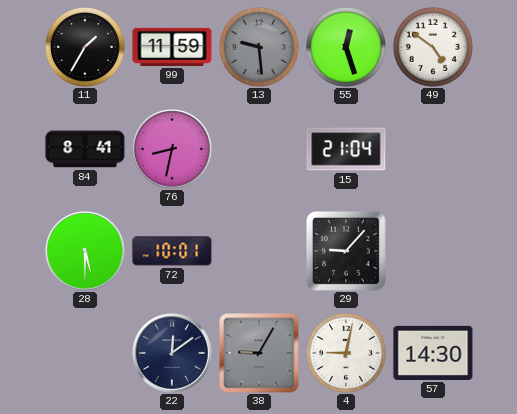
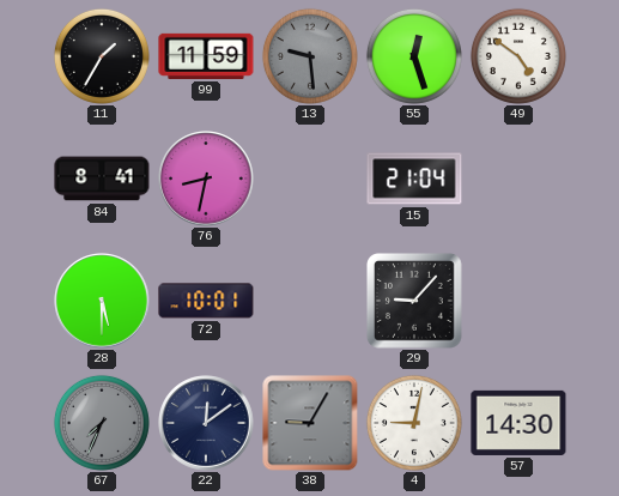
67: none -> 7:34
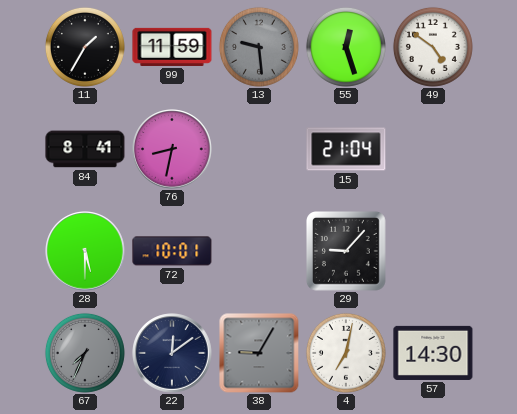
4: 9:02 -> 7:02
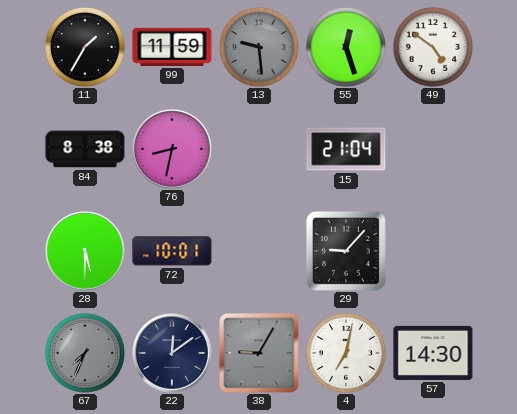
84: 8:41 -> 8:38
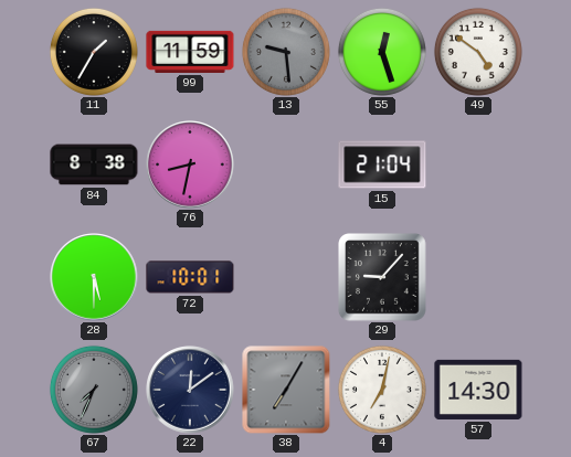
38: 9:05 -> 7:05
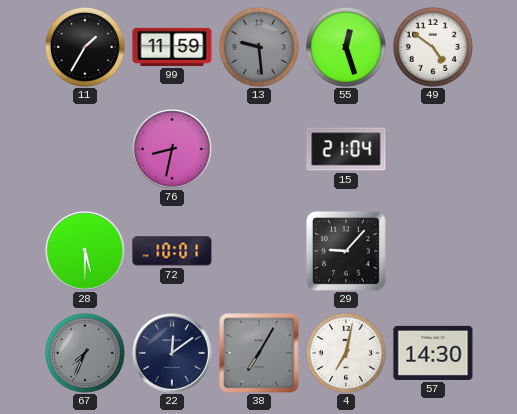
84: 8:38 -> none
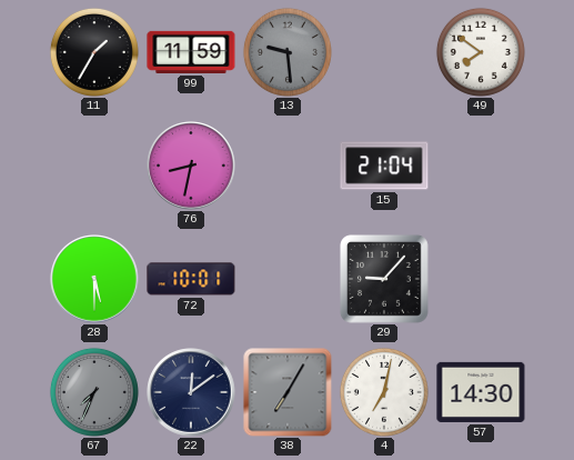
55: 12:27 -> none
49: 4:51 -> 7:51
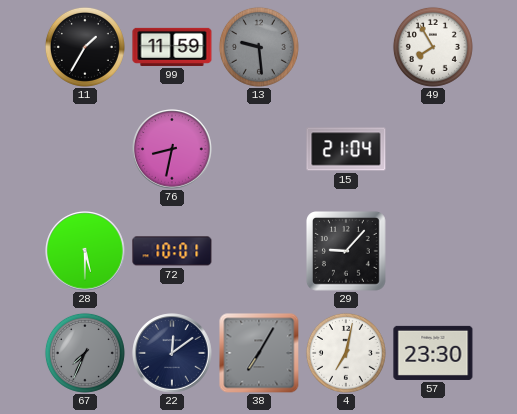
49: 7:51 -> 7:55
57: 14:30 -> 23:30
